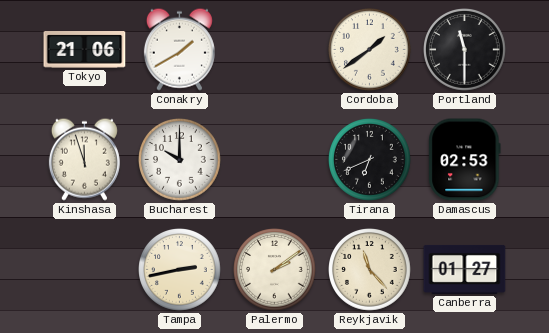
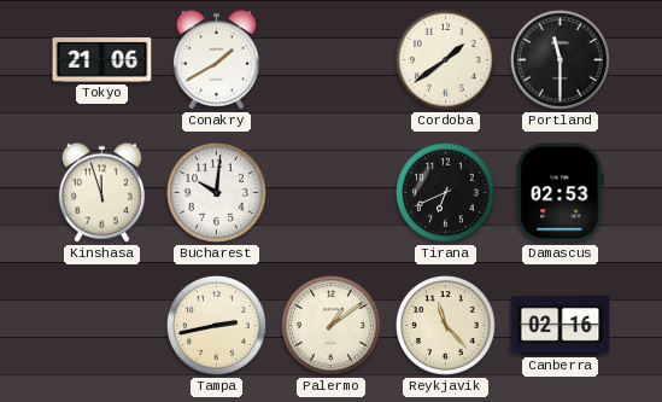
Bucharest: 10:00 -> 10:01
Palermo: 2:09 -> 1:09
Canberra: 01:27 -> 02:16
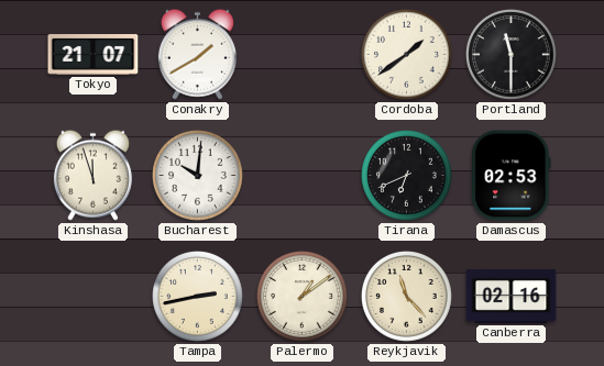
Tokyo: 21:06 -> 21:07
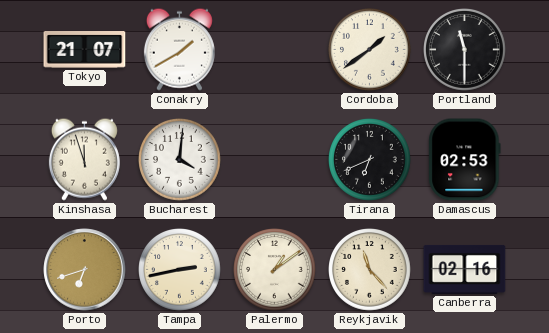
Bucharest: 10:01 -> 4:01
Porto: none -> 6:42
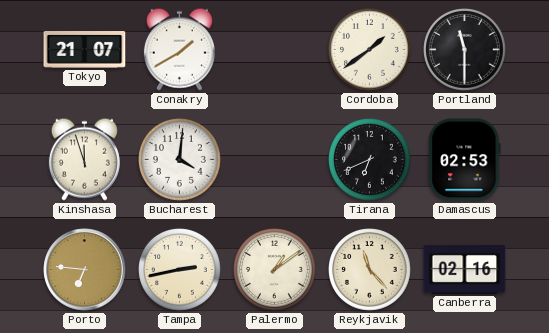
Porto: 6:42 -> 6:46
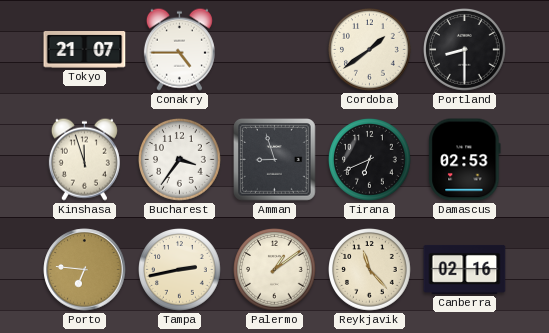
Conakry: 1:40 -> 4:45
Portland: 11:30 -> 8:30
Bucharest: 4:01 -> 3:36
Amman: none -> 8:57
